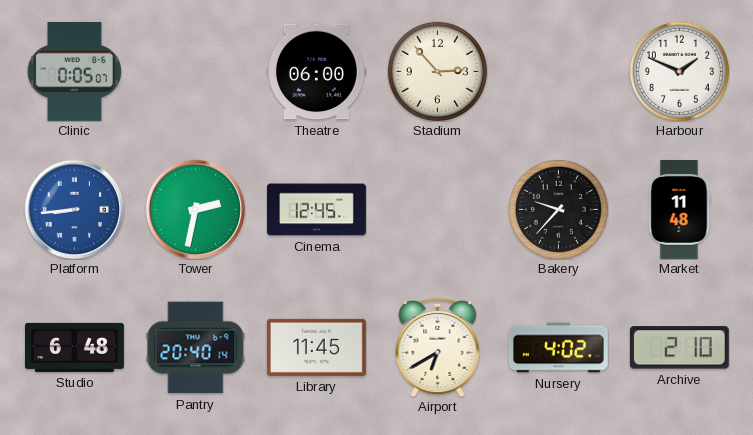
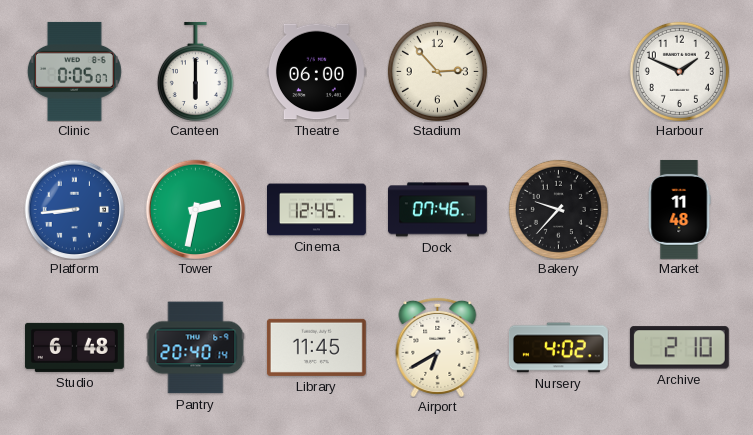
Canteen: none -> 6:00
Dock: none -> 07:46
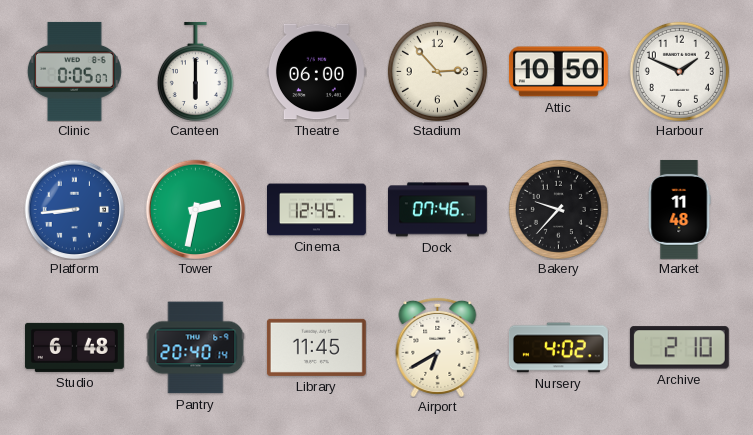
Attic: none -> 10:50
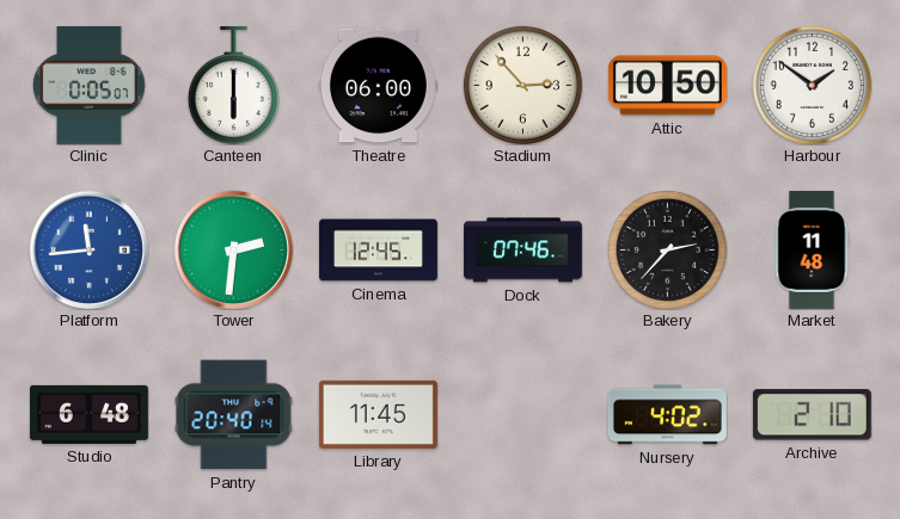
Harbour: 1:49 -> 1:51
Platform: 8:44 -> 11:44
Tower: 2:32 -> 2:31
Bakery: 9:37 -> 2:37
Airport: 6:40 -> none
